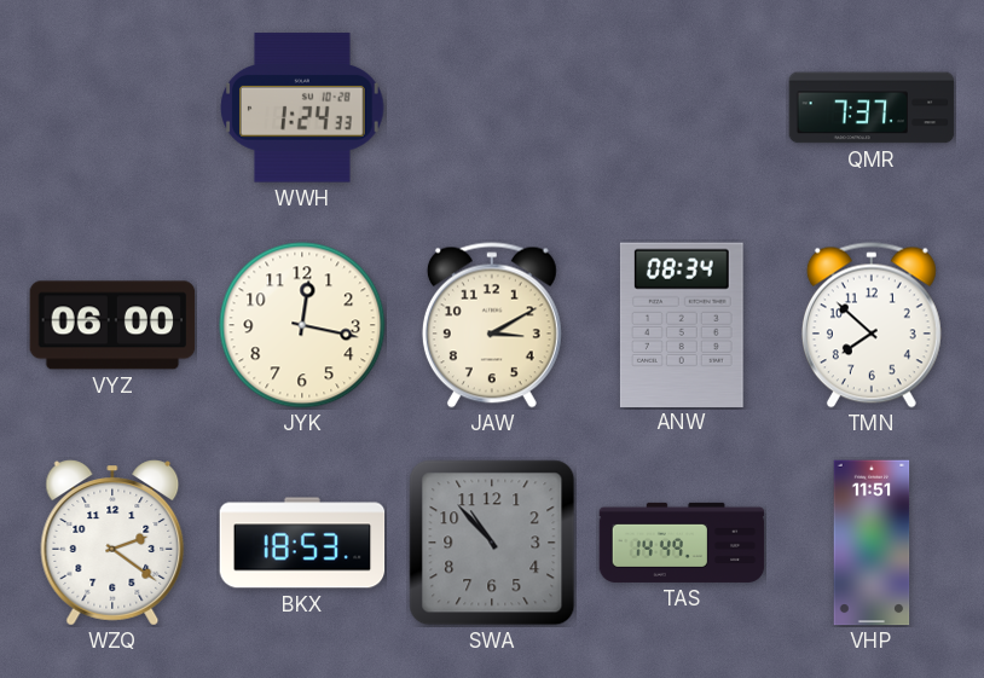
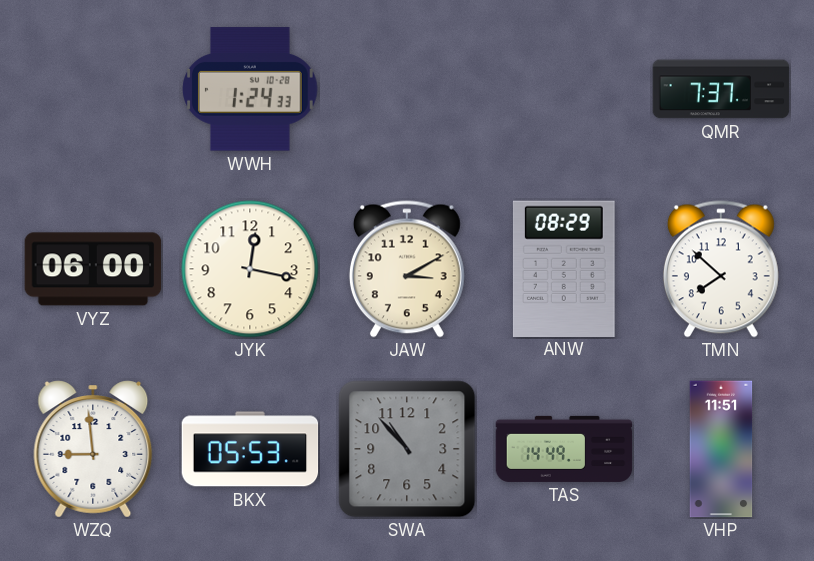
ANW: 08:34 -> 08:29
WZQ: 2:21 -> 8:59
BKX: 18:53 -> 05:53
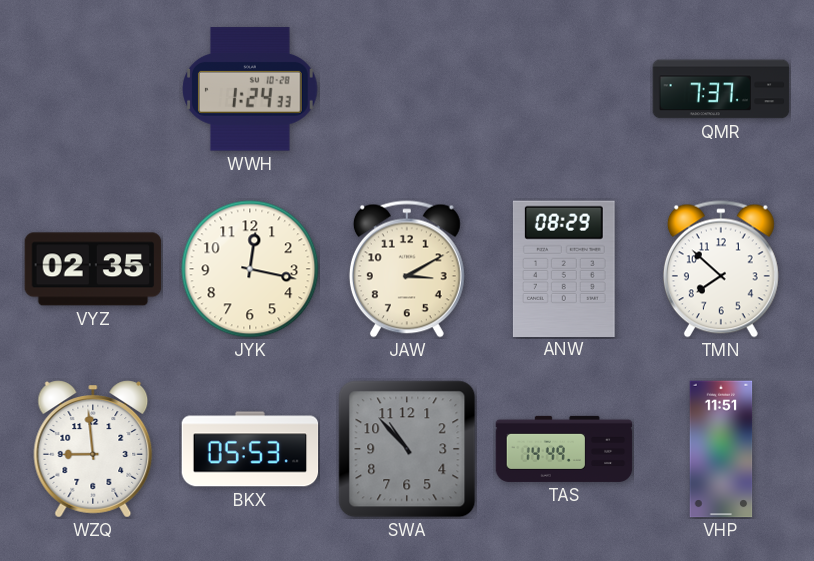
VYZ: 06:00 -> 02:35
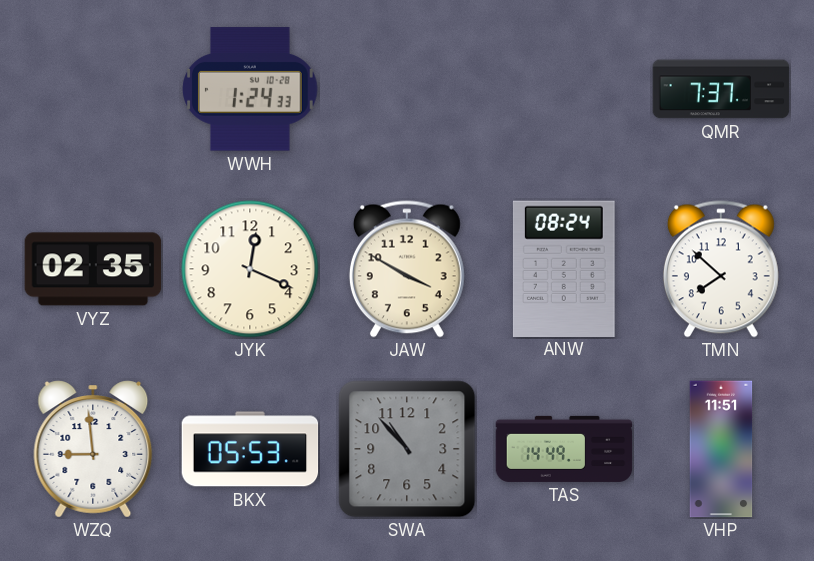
JYK: 12:17 -> 12:19
JAW: 3:10 -> 3:50
ANW: 08:29 -> 08:24
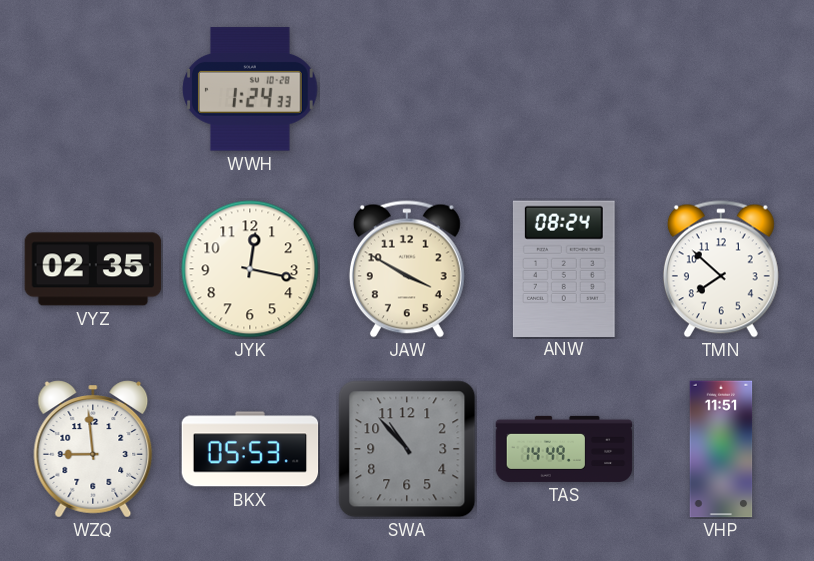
QMR: 7:37 -> none
JYK: 12:19 -> 12:17
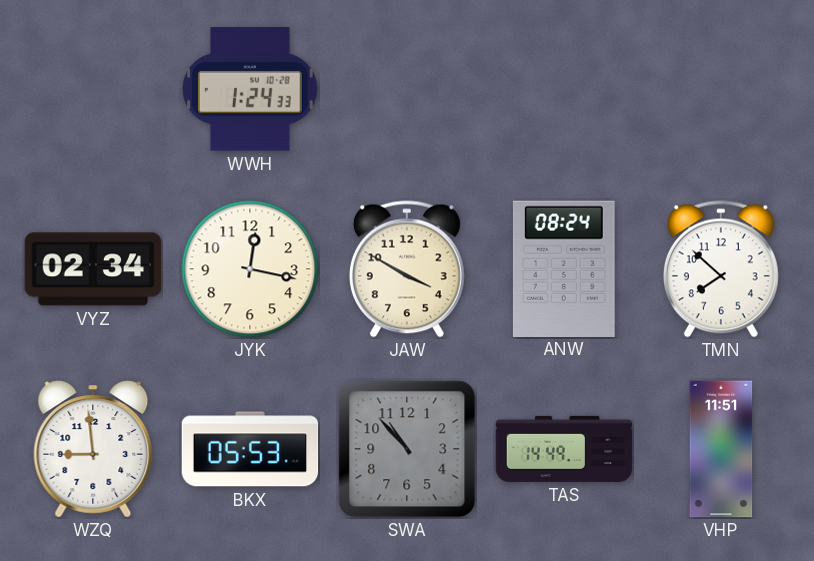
VYZ: 02:35 -> 02:34
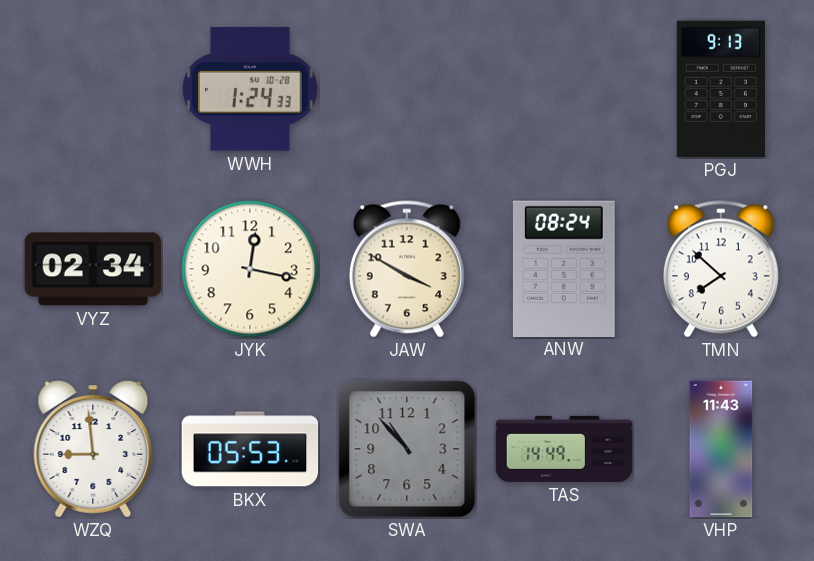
PGJ: none -> 9:13
VHP: 11:51 -> 11:43
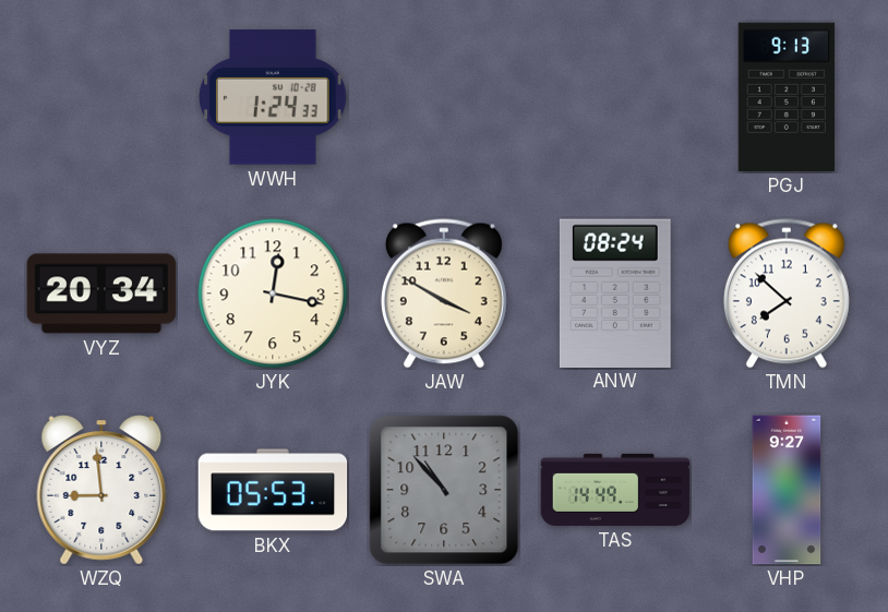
VYZ: 02:34 -> 20:34
VHP: 11:43 -> 9:27
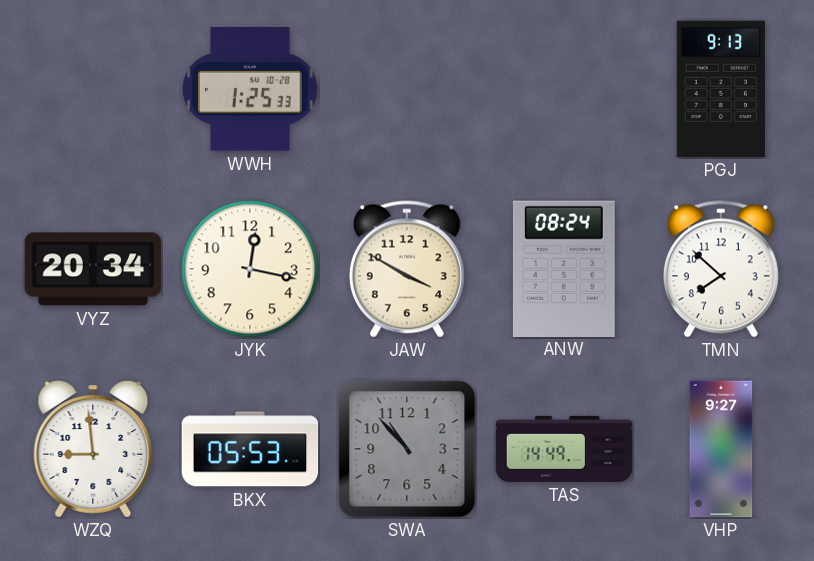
WWH: 1:24 -> 1:25
